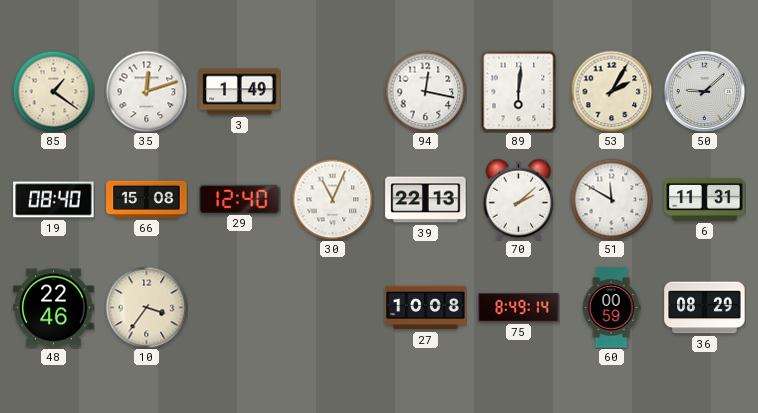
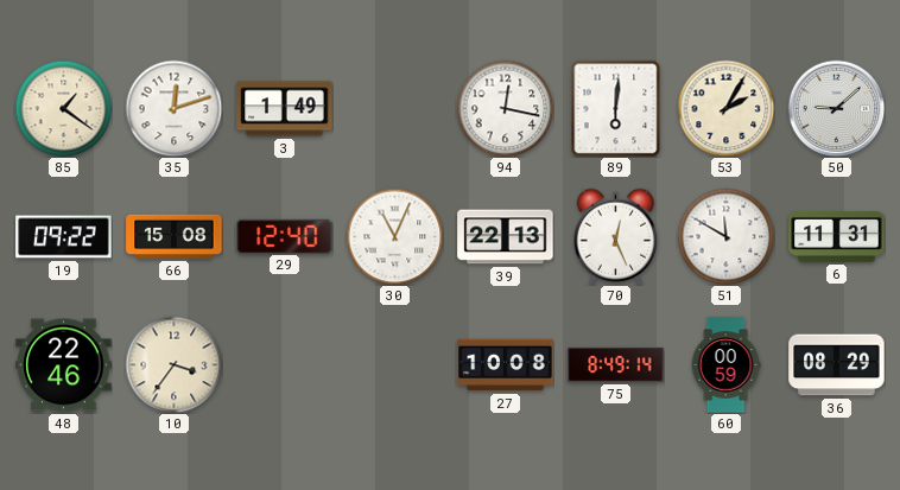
19: 08:40 -> 09:22
70: 2:08 -> 12:26
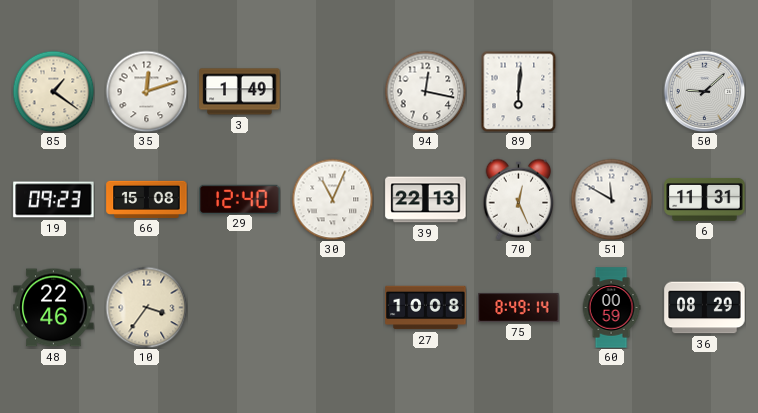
53: 2:05 -> none
19: 09:22 -> 09:23
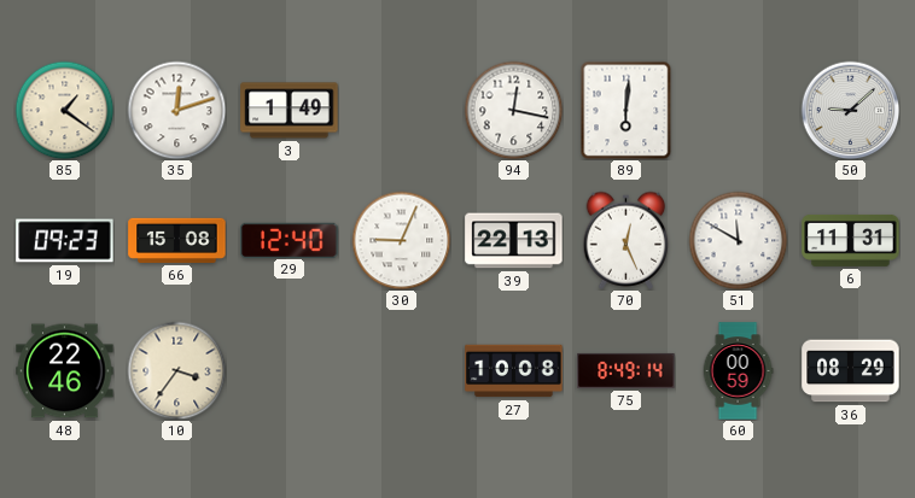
30: 11:04 -> 9:04
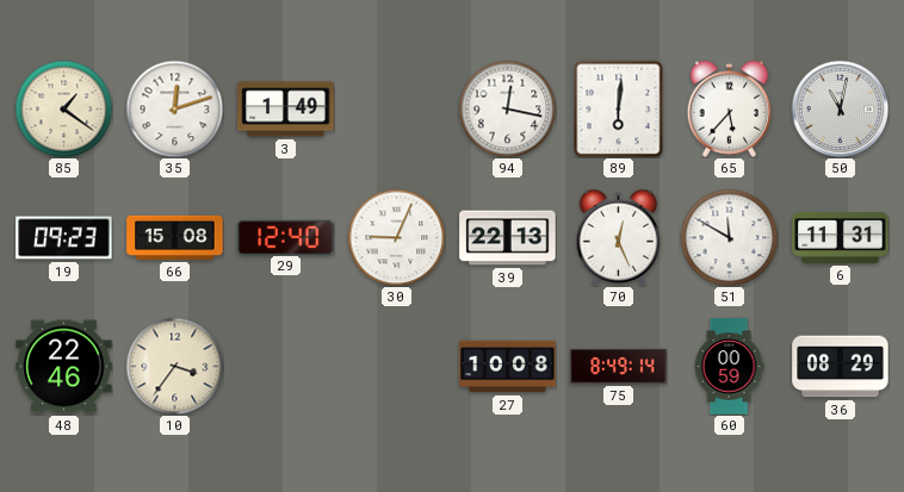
65: none -> 5:37
50: 9:08 -> 11:02
